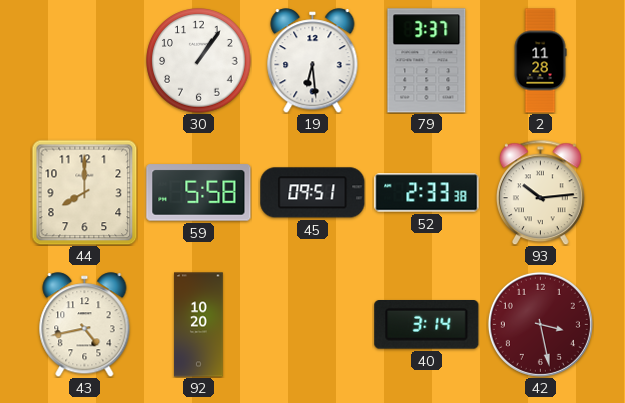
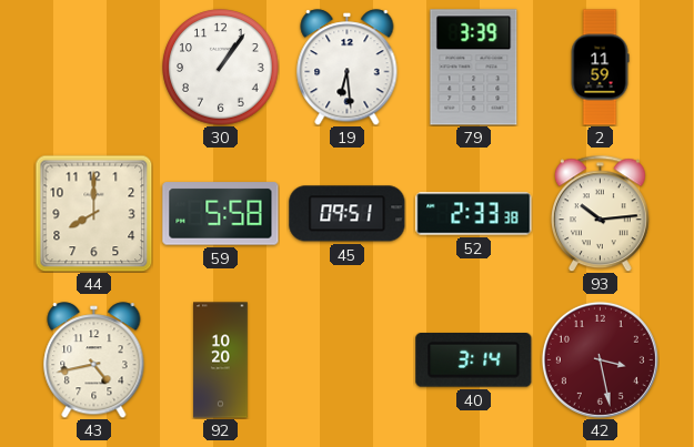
79: 3:37 -> 3:39
2: 11:28 -> 11:59
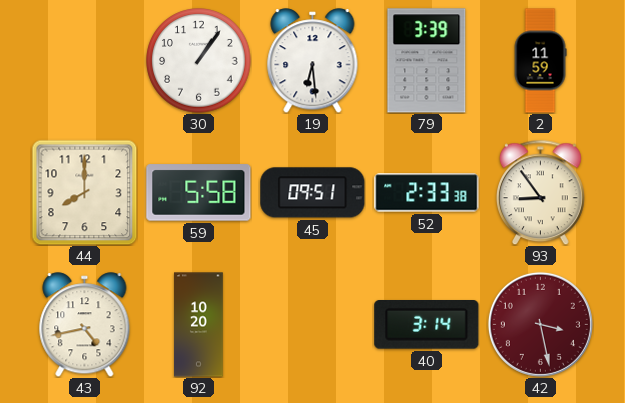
93: 10:14 -> 8:54
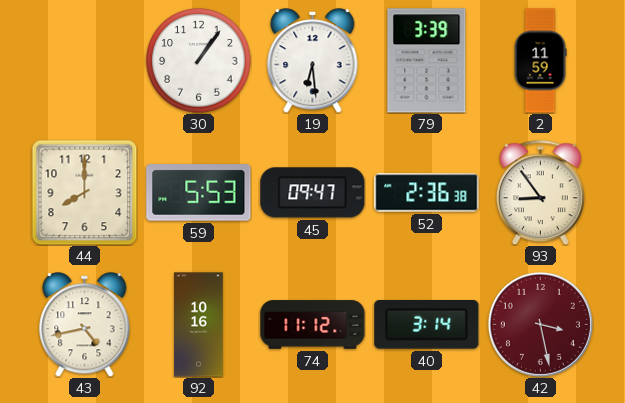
59: 5:58 -> 5:53
45: 09:51 -> 09:47
52: 2:33 -> 2:36
92: 10:20 -> 10:16
74: none -> 11:12
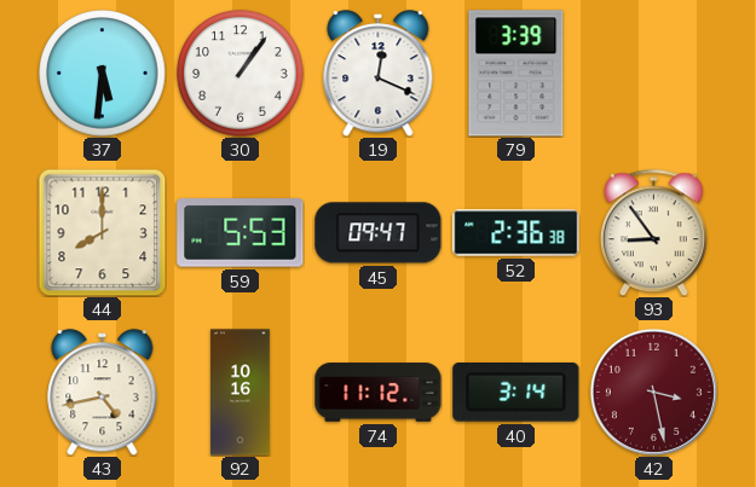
37: none -> 5:31
19: 6:29 -> 12:19
2: 11:59 -> none
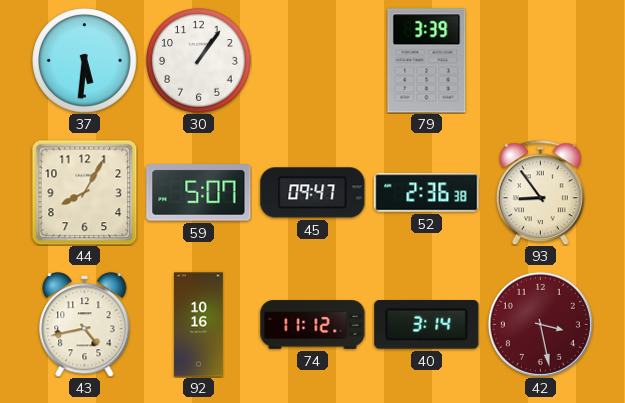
19: 12:19 -> none
44: 8:00 -> 8:05
59: 5:53 -> 5:07
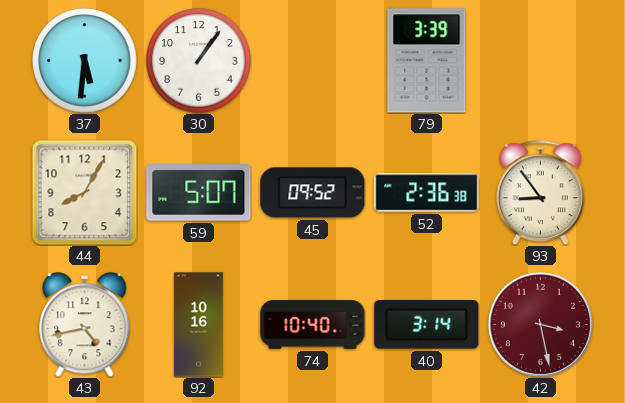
45: 09:47 -> 09:52
74: 11:12 -> 10:40
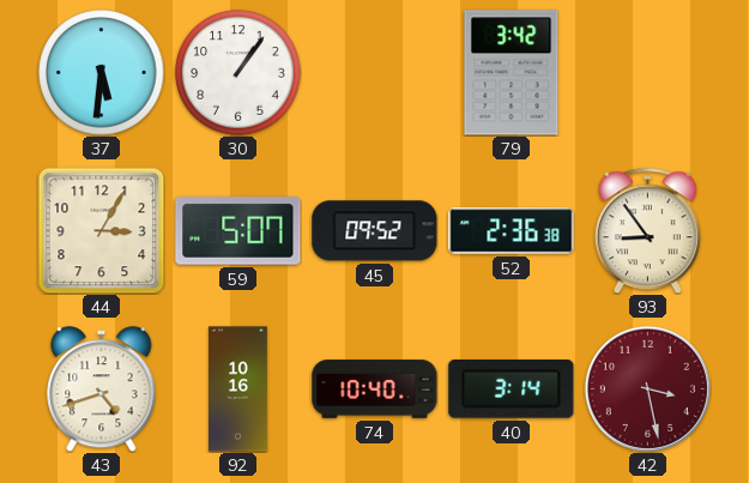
79: 3:39 -> 3:42
44: 8:05 -> 3:05
43: 4:43 -> 4:42
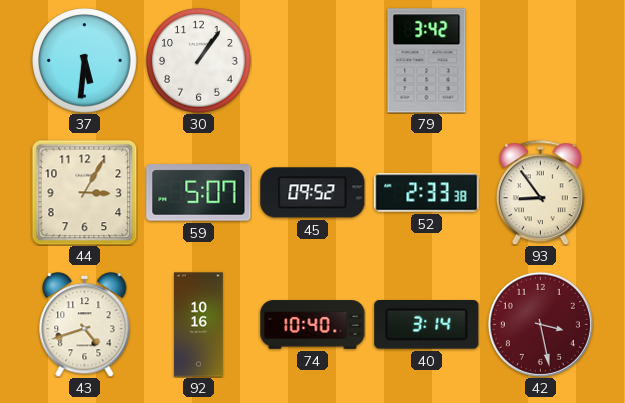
52: 2:36 -> 2:33
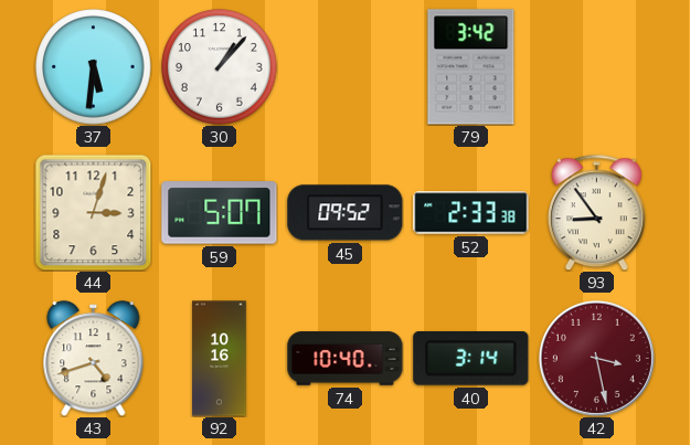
30: 1:06 -> 1:07
44: 3:05 -> 3:03
